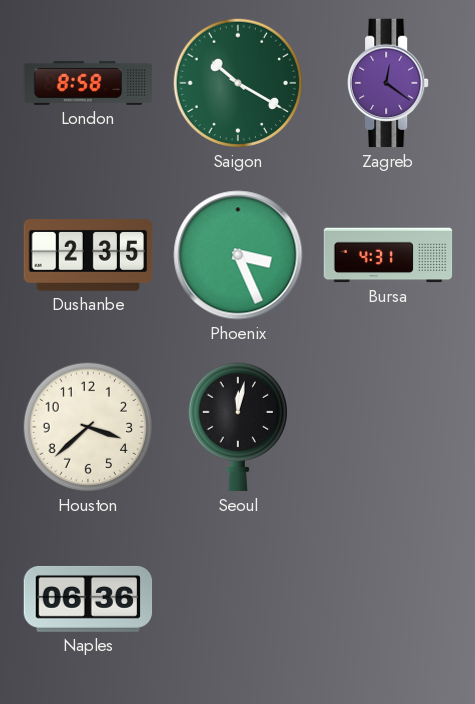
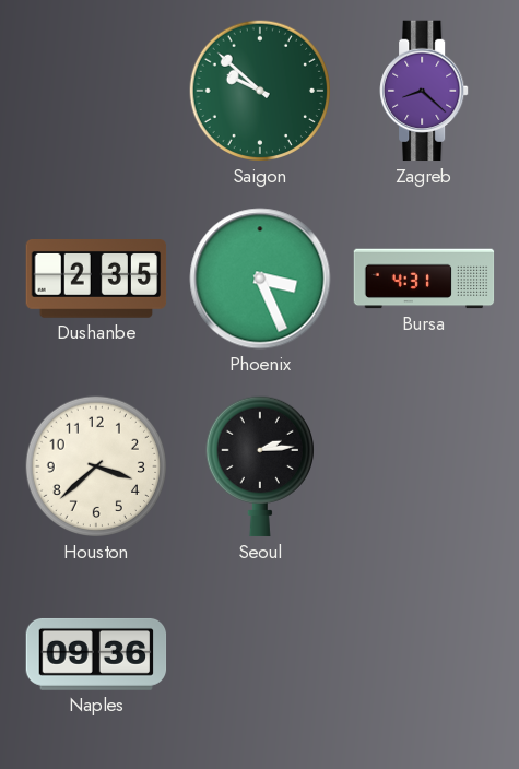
London: 8:58 -> none
Saigon: 10:20 -> 9:52
Zagreb: 12:21 -> 8:22
Seoul: 12:02 -> 2:14
Naples: 06:36 -> 09:36
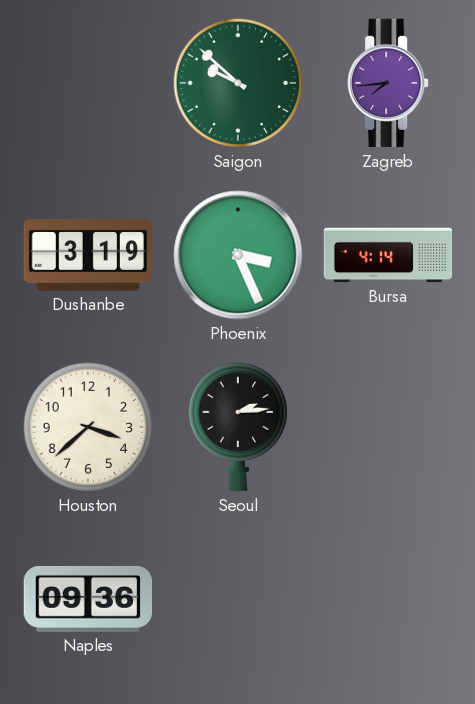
Zagreb: 8:22 -> 7:44
Dushanbe: 2:35 -> 3:19
Bursa: 4:31 -> 4:14
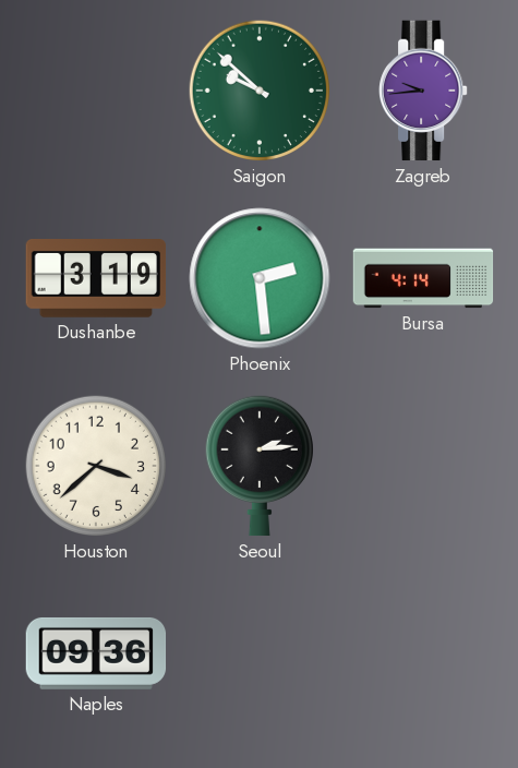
Zagreb: 7:44 -> 9:44
Phoenix: 3:26 -> 2:29
